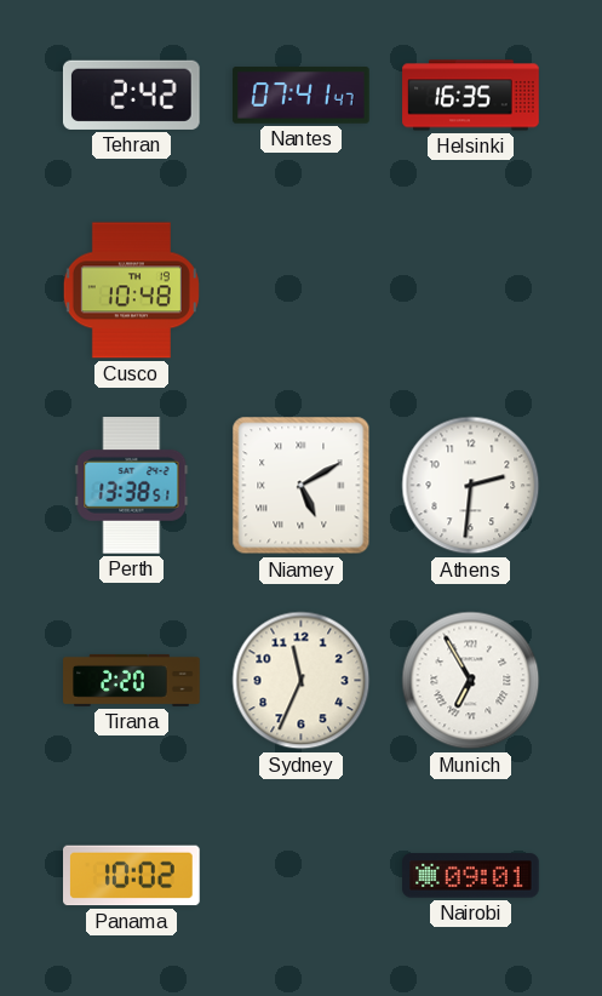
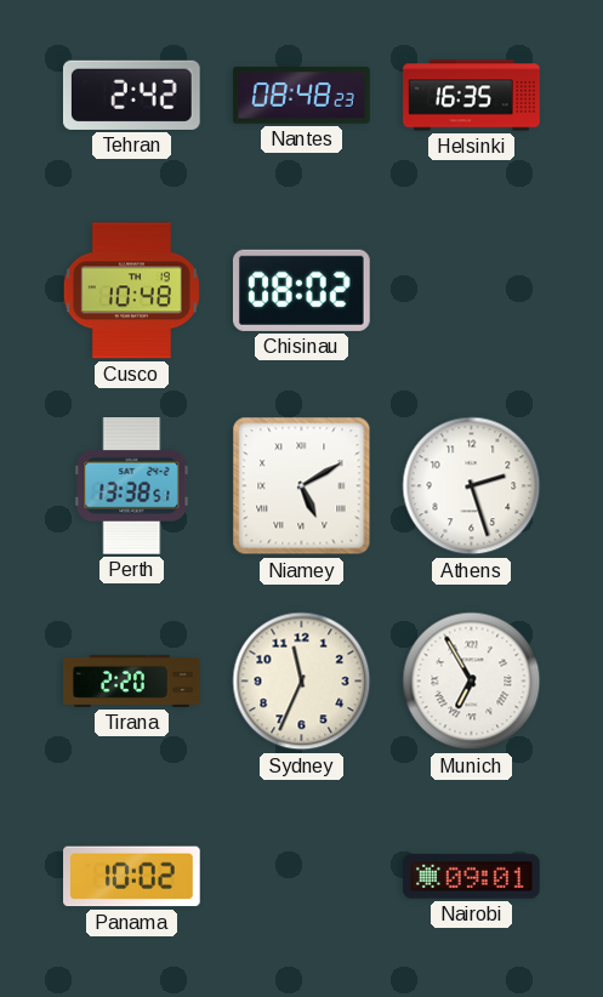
Nantes: 07:41 -> 08:48
Chisinau: none -> 08:02
Athens: 2:31 -> 2:27
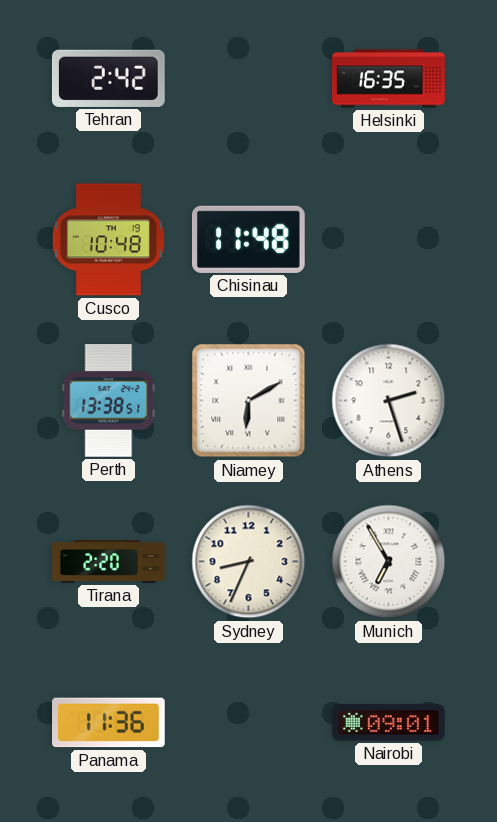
Nantes: 08:48 -> none
Chisinau: 08:02 -> 11:48
Niamey: 5:10 -> 6:10
Sydney: 11:34 -> 8:34
Panama: 10:02 -> 11:36
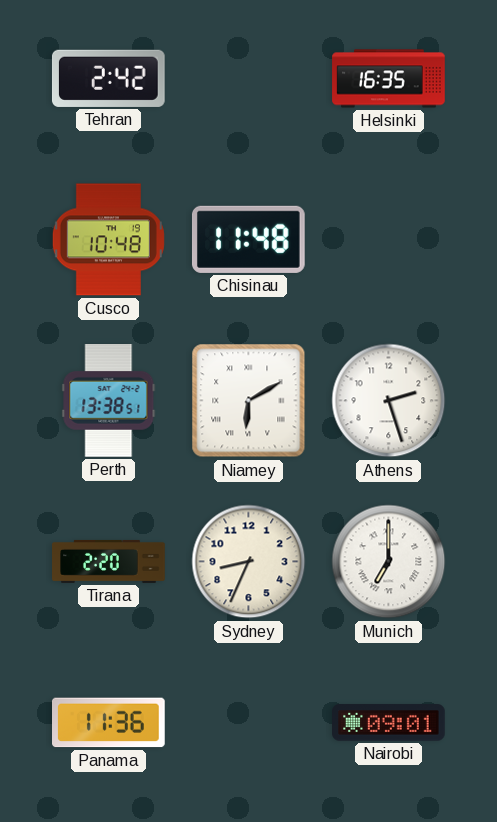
Munich: 6:55 -> 7:00
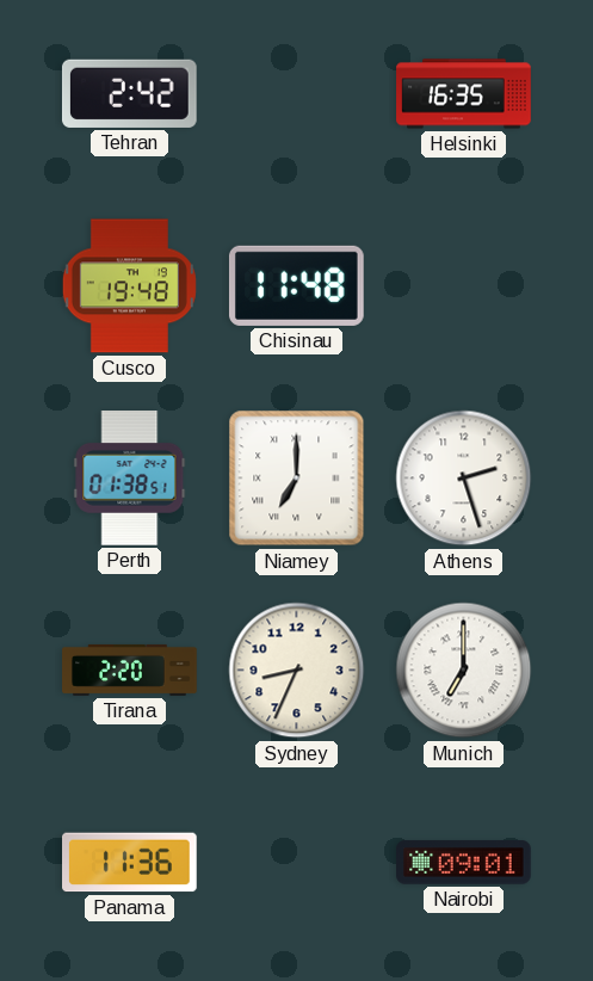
Cusco: 10:48 -> 19:48
Perth: 13:38 -> 01:38
Niamey: 6:10 -> 7:00
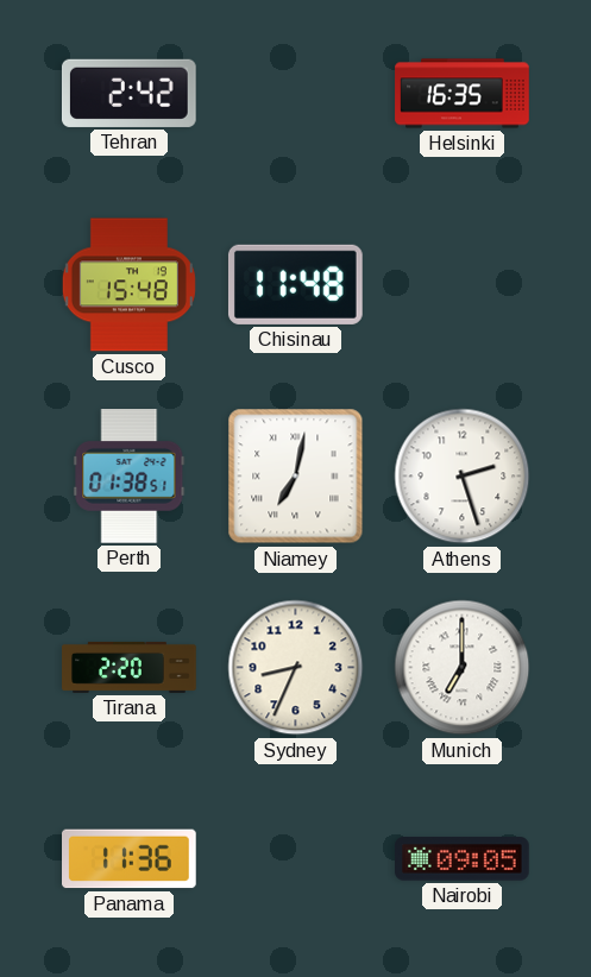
Cusco: 19:48 -> 15:48
Niamey: 7:00 -> 7:02
Nairobi: 09:01 -> 09:05
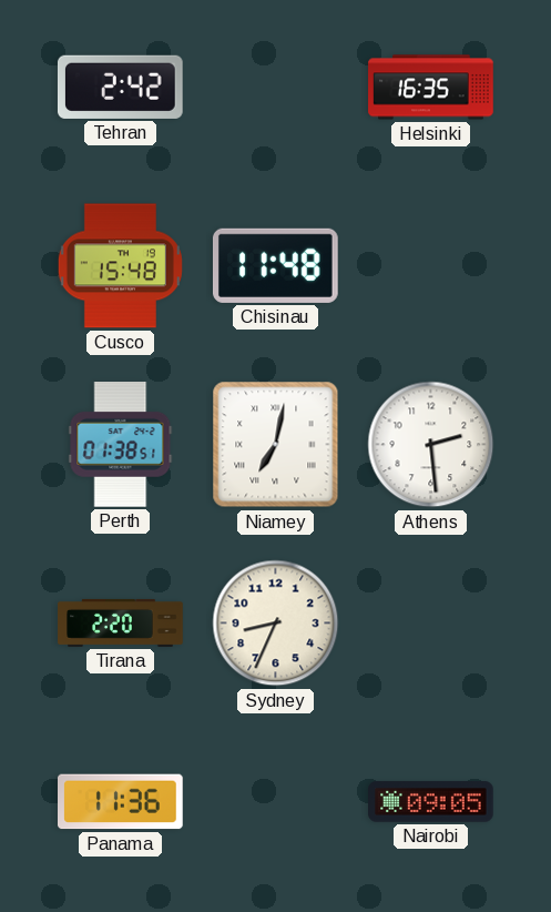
Athens: 2:27 -> 2:29
Munich: 7:00 -> none
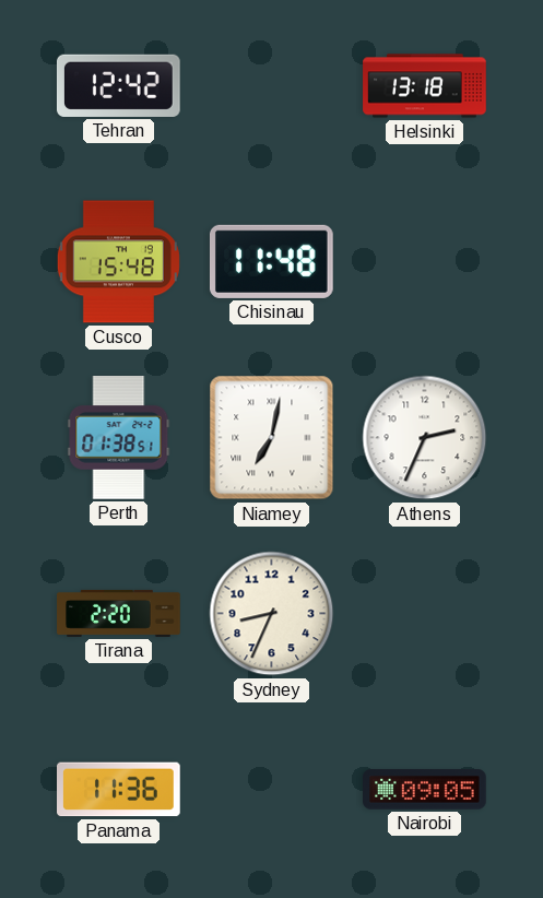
Tehran: 2:42 -> 12:42
Helsinki: 16:35 -> 13:18
Athens: 2:29 -> 2:34
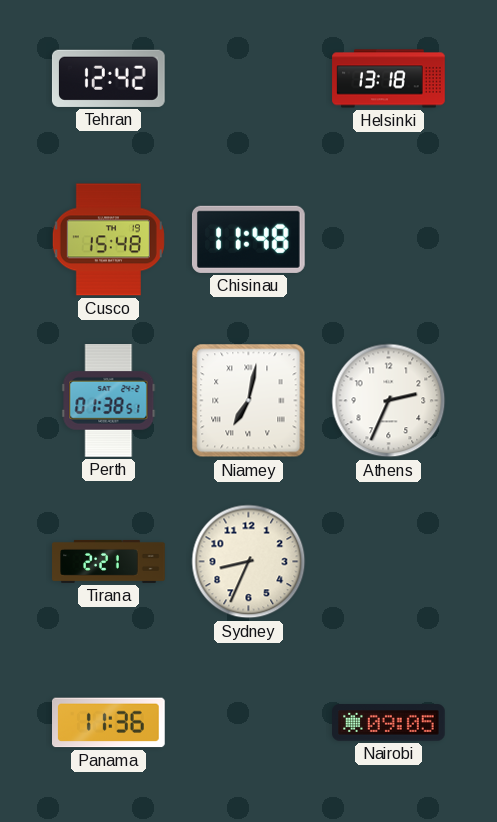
Tirana: 2:20 -> 2:21
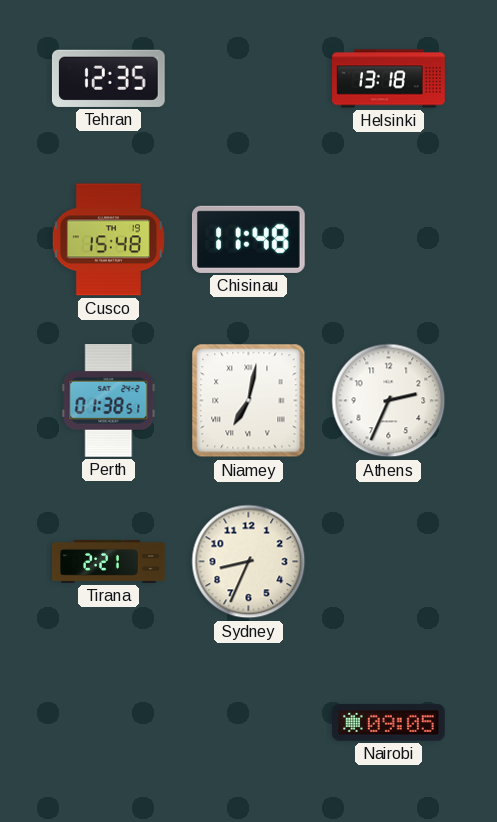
Tehran: 12:42 -> 12:35
Panama: 11:36 -> none
